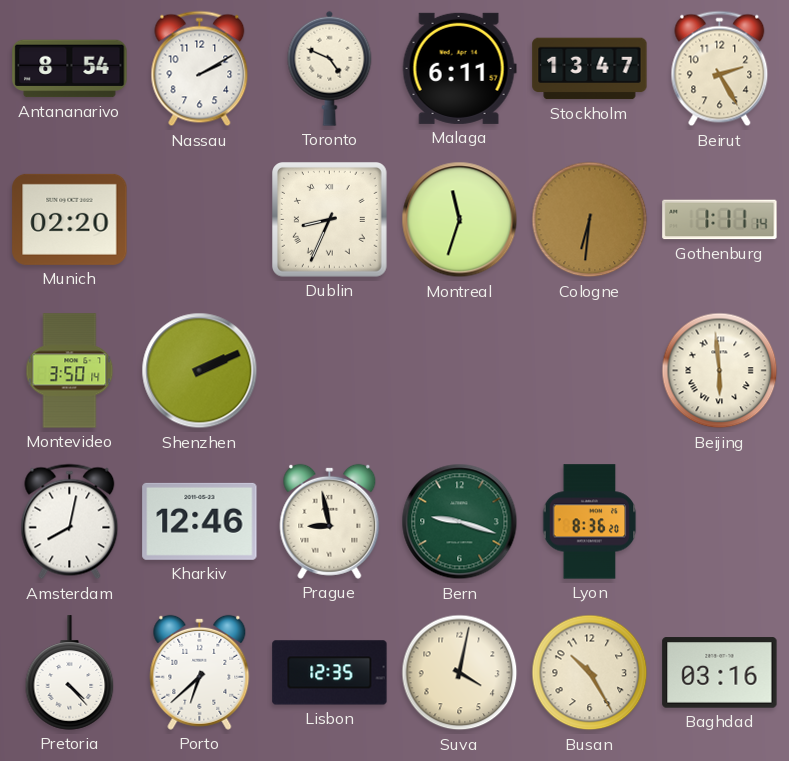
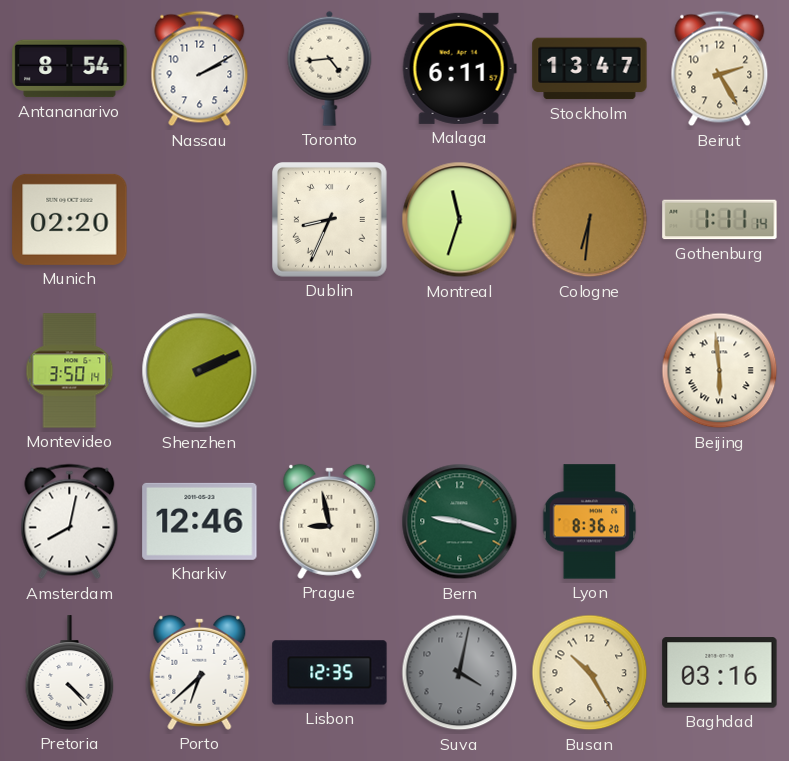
Toronto: 4:49 -> 4:44
Suva dial: cream -> grey
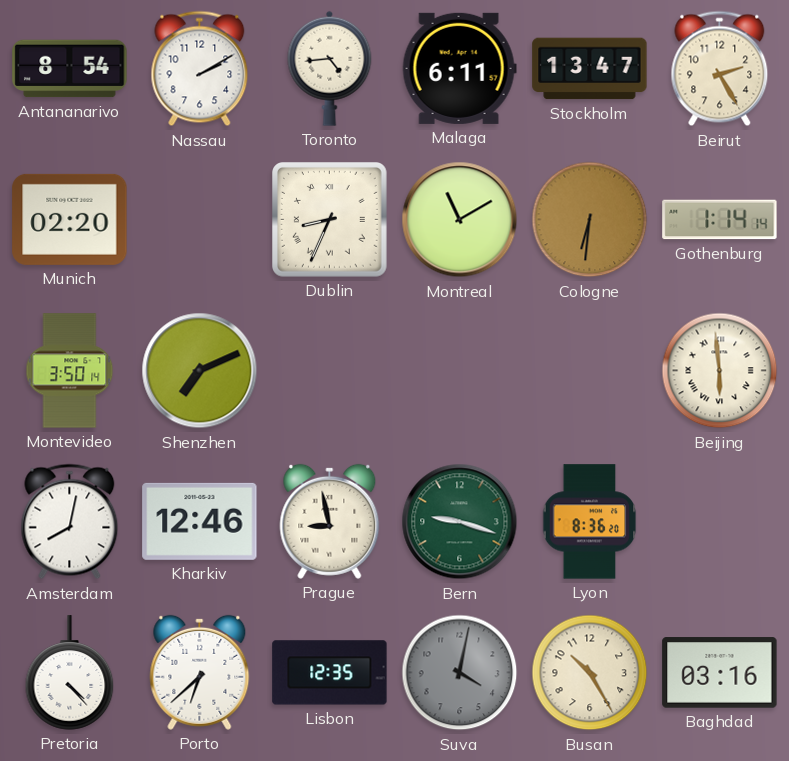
Montreal: 11:33 -> 11:10
Gothenburg: 1:11 -> 1:14
Shenzhen: 2:11 -> 7:11
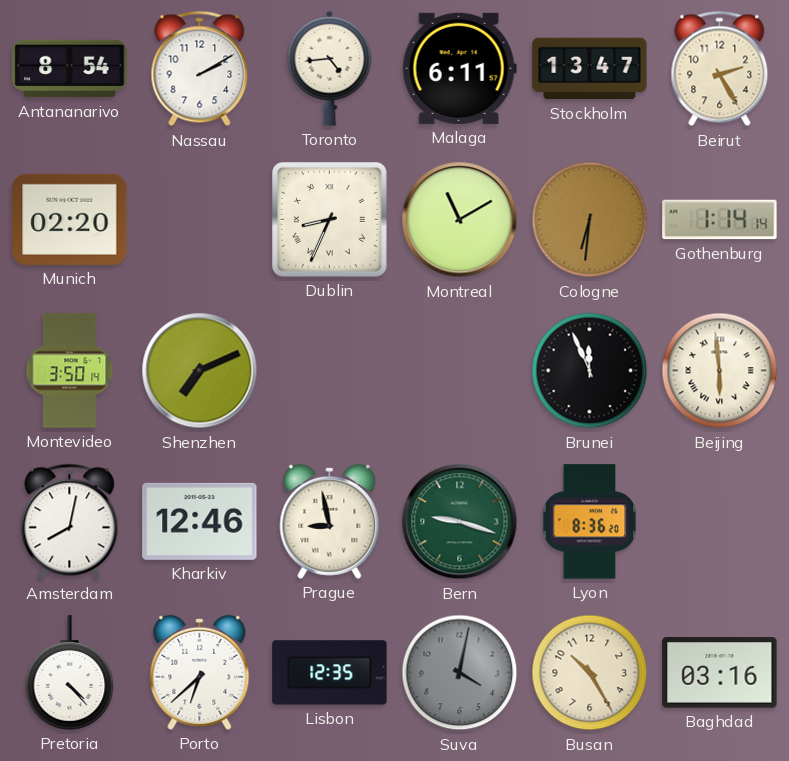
Brunei: none -> 11:56
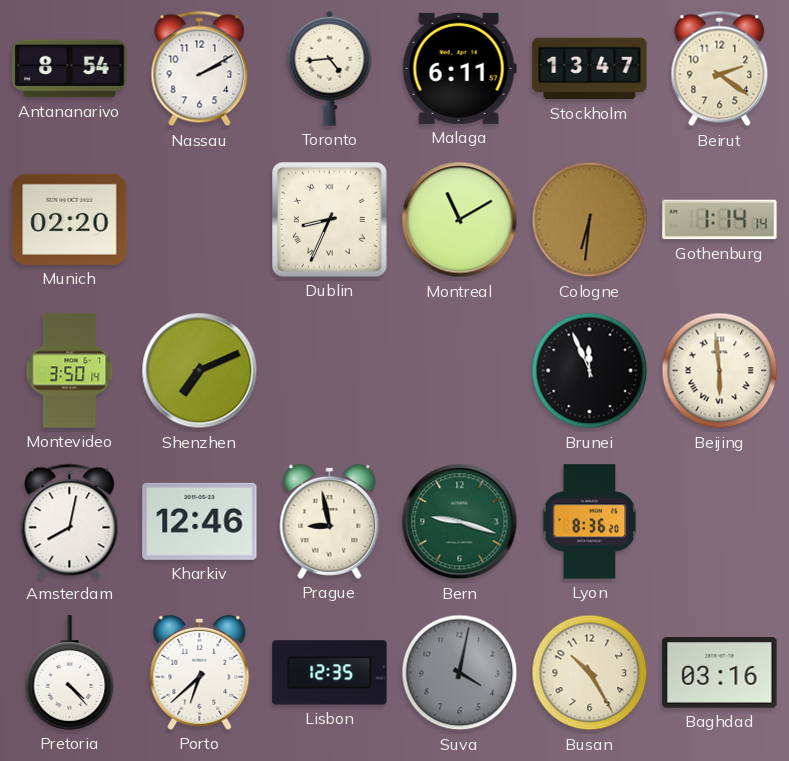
Beirut: 2:25 -> 2:21
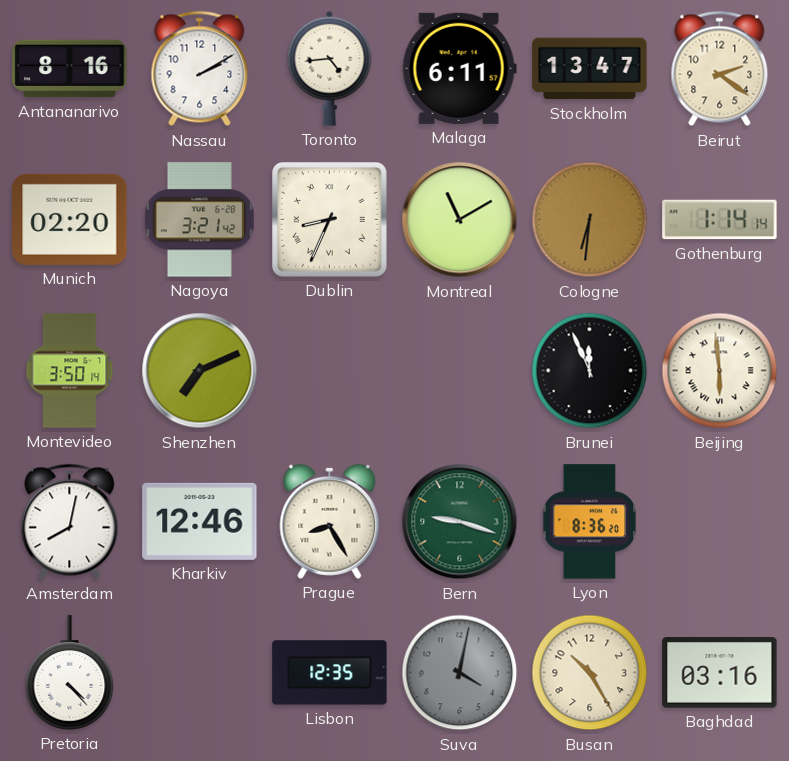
Antananarivo: 8:54 -> 8:16
Nagoya: none -> 3:21
Prague: 8:58 -> 8:25
Porto: 6:38 -> none
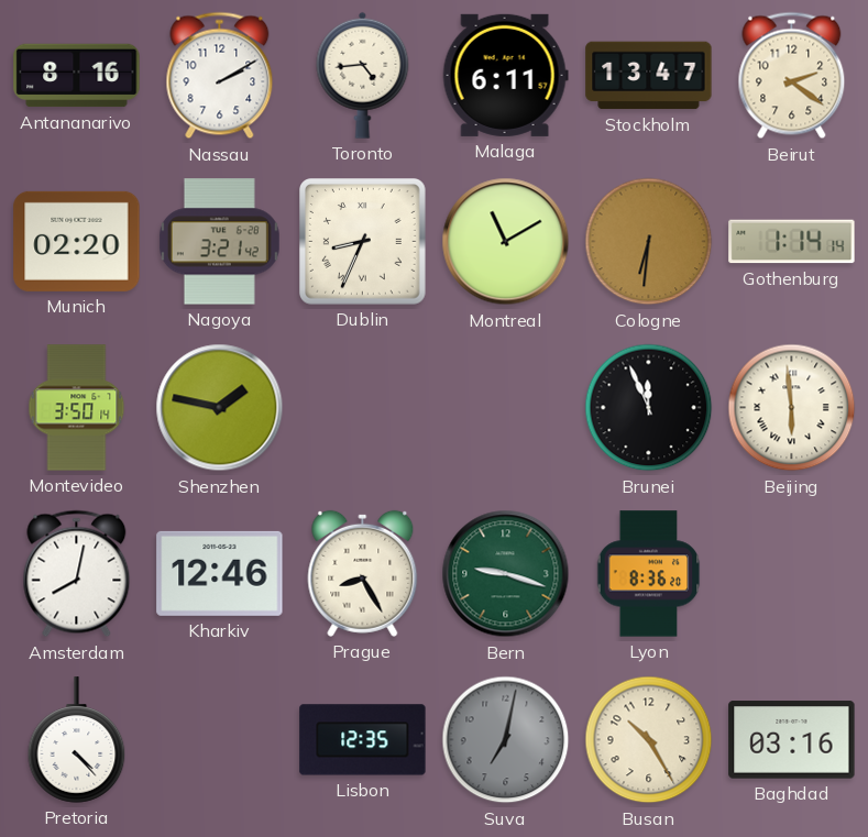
Shenzhen: 7:11 -> 1:47
Suva: 4:02 -> 7:02
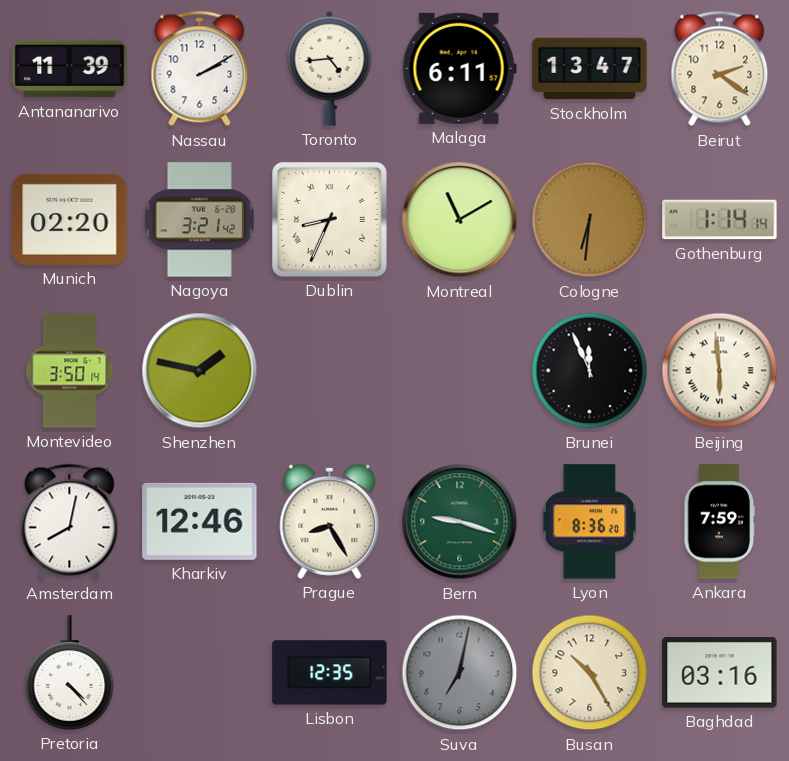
Antananarivo: 8:16 -> 11:39
Ankara: none -> 7:59
